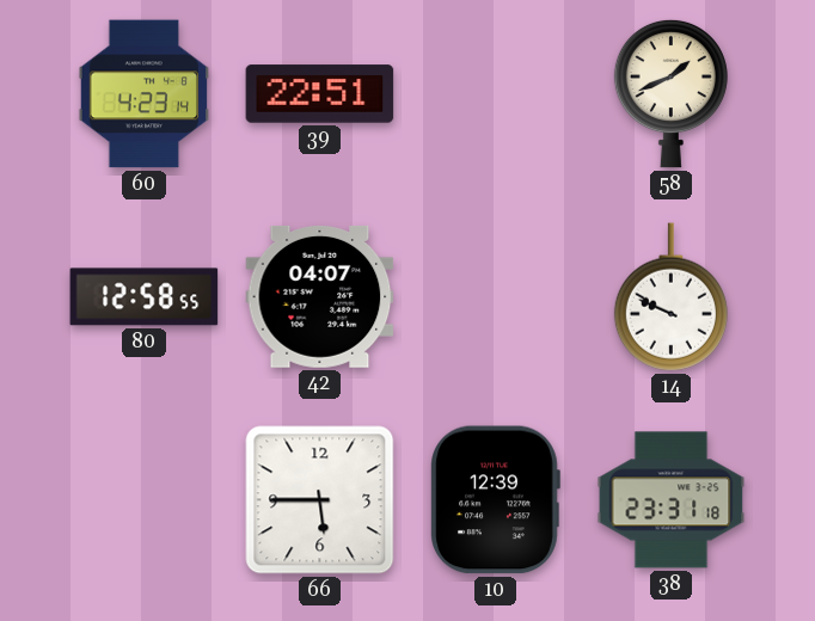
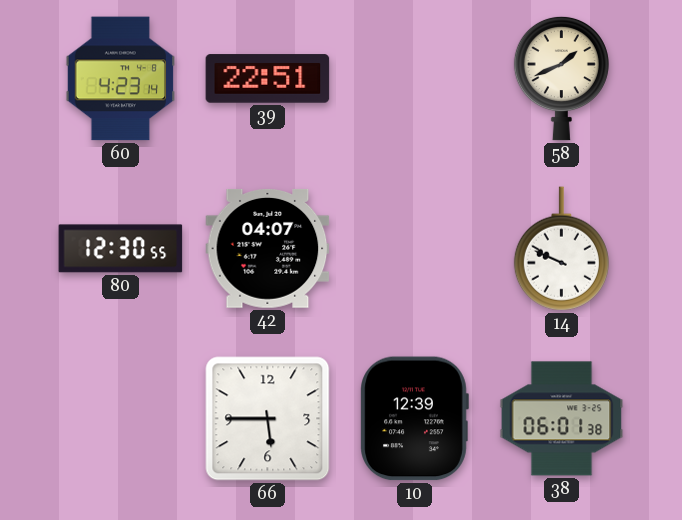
80: 12:58 -> 12:30
38: 23:31 -> 06:01
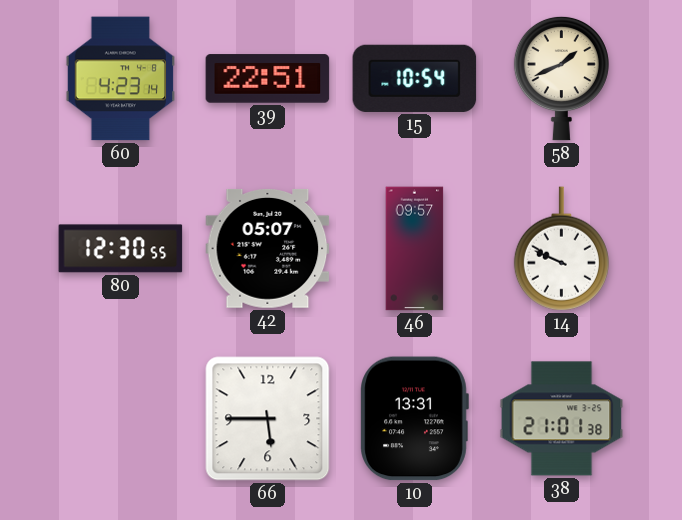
15: none -> 10:54
42: 04:07 -> 05:07
46: none -> 09:57
10: 12:39 -> 13:31
38: 06:01 -> 21:01
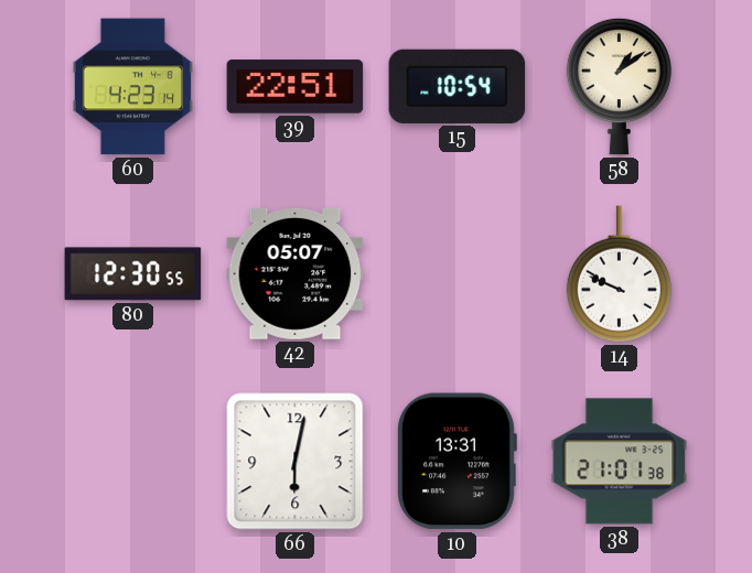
58: 1:41 -> 1:09
46: 09:57 -> none
66: 5:45 -> 6:02
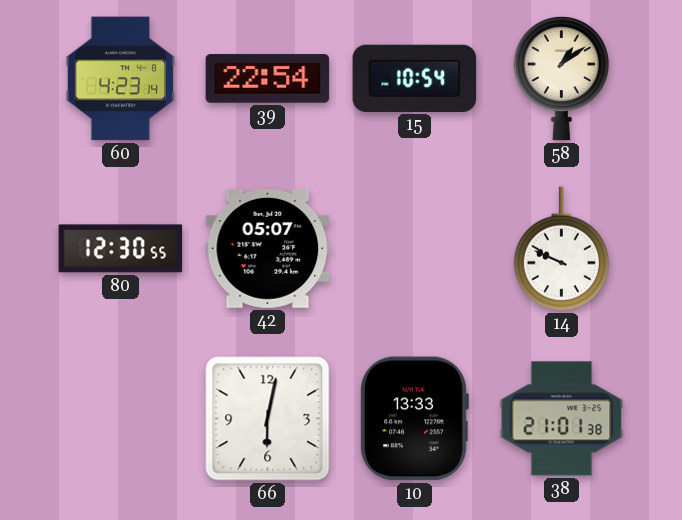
39: 22:51 -> 22:54
10: 13:31 -> 13:33
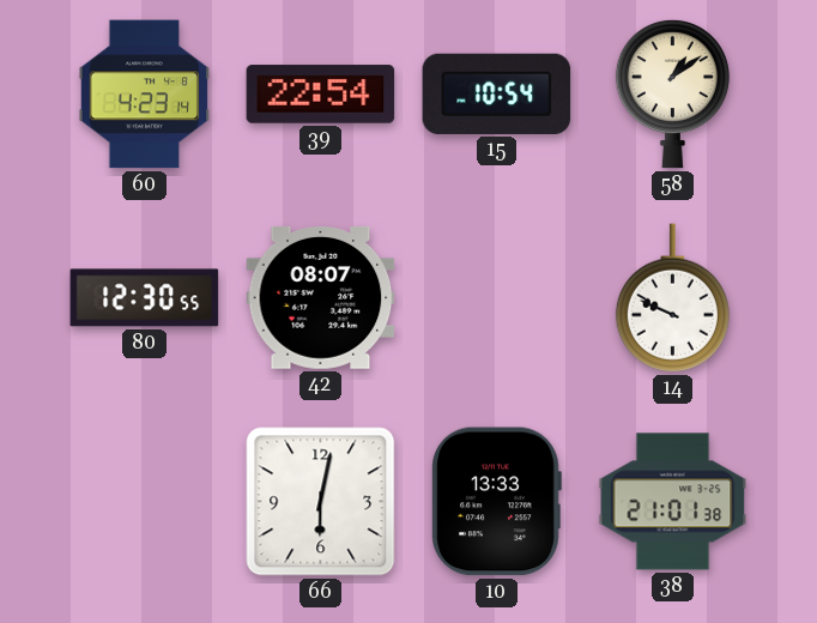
42: 05:07 -> 08:07
